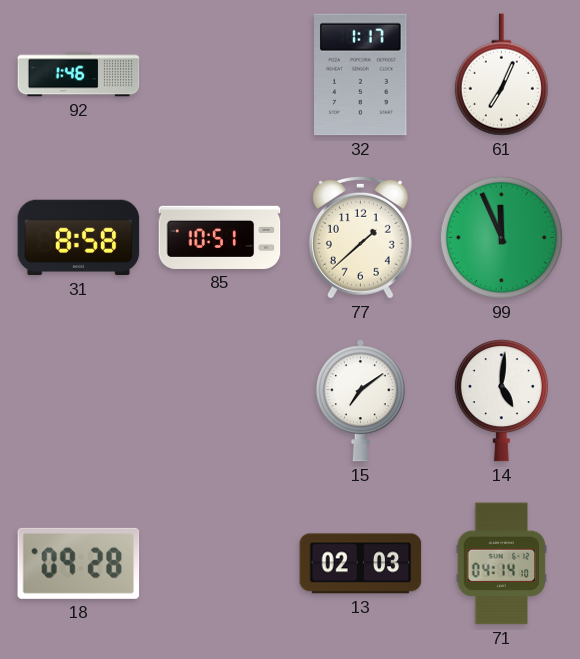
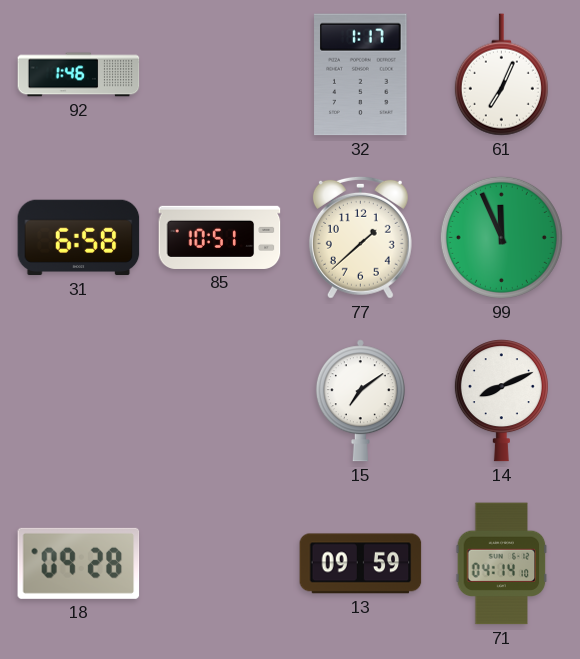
31: 8:58 -> 6:58
14: 5:01 -> 8:11
13: 02:03 -> 09:59
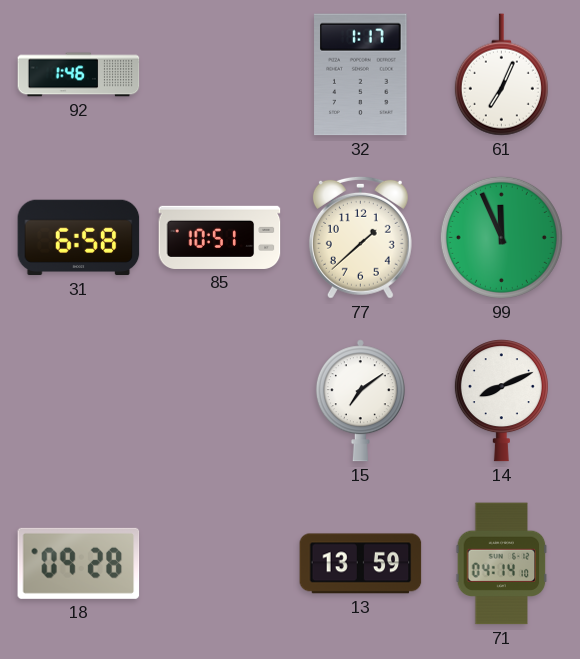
13: 09:59 -> 13:59
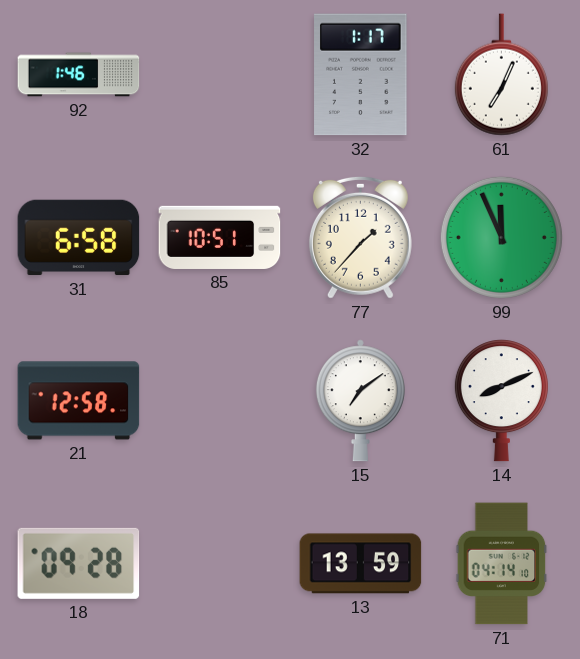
77: 1:38 -> 1:37
21: none -> 12:58
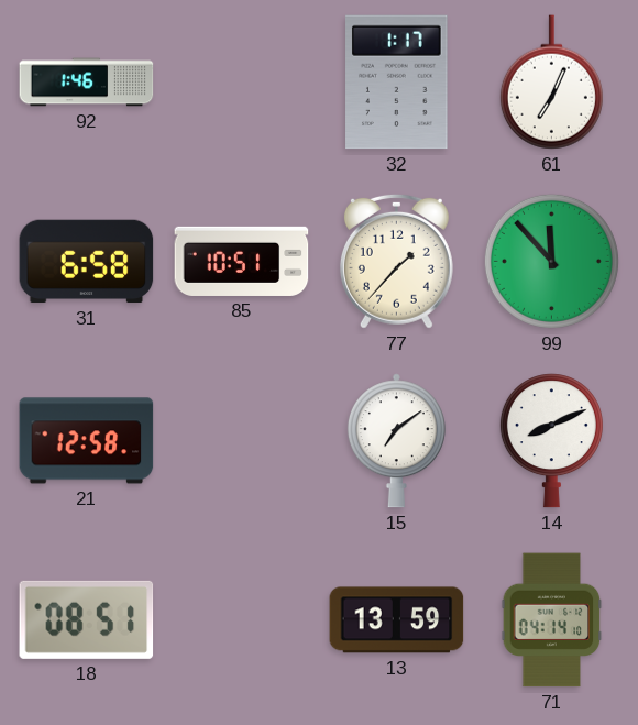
99: 11:56 -> 11:53
18: 09:28 -> 08:51
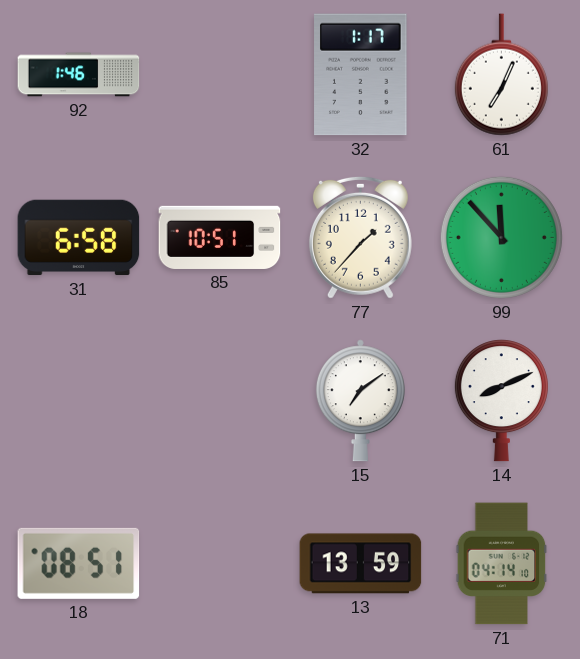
21: 12:58 -> none
